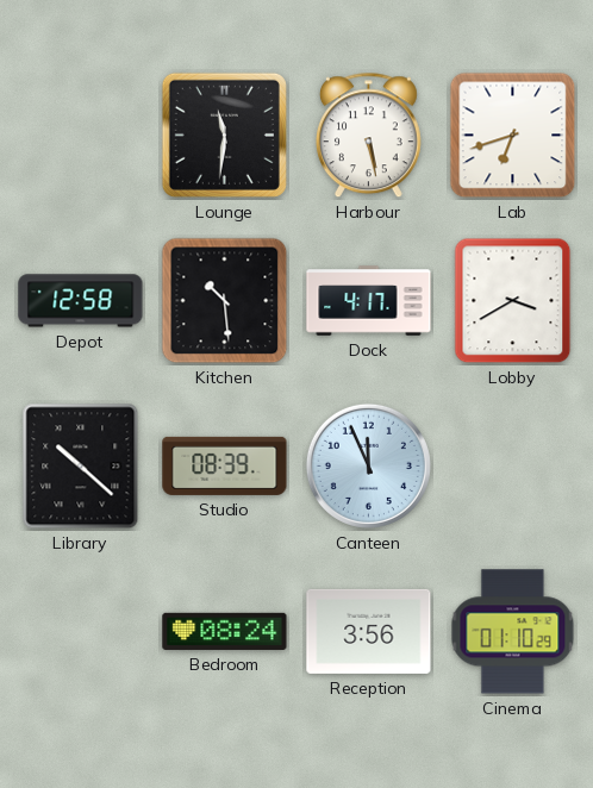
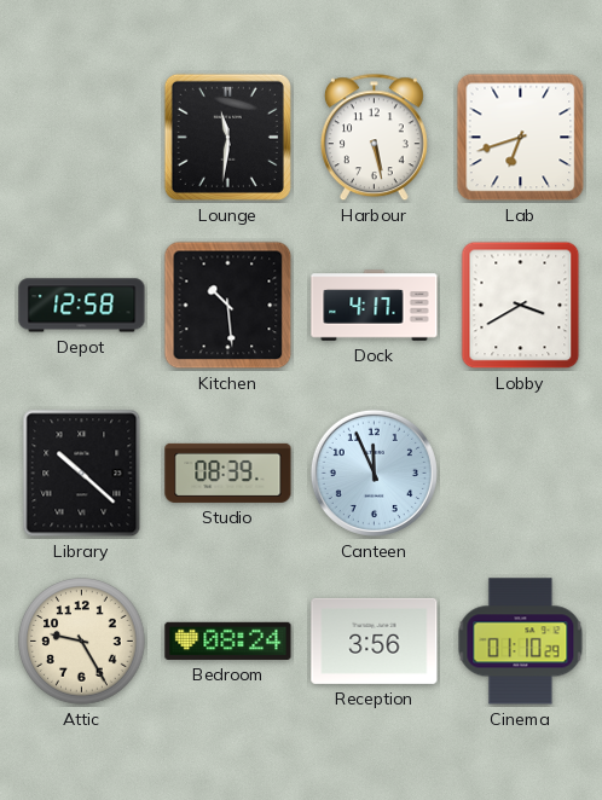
Attic: none -> 9:25
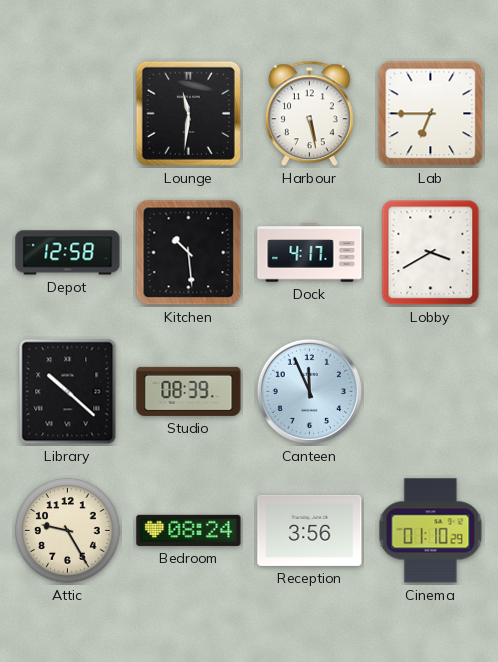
Lab: 6:42 -> 6:45
